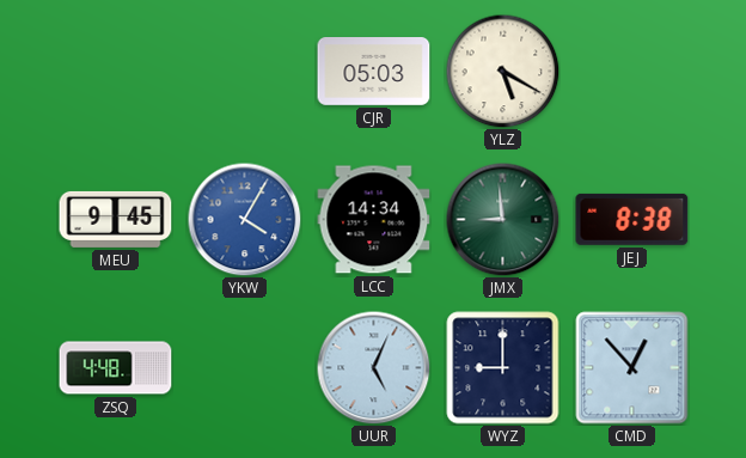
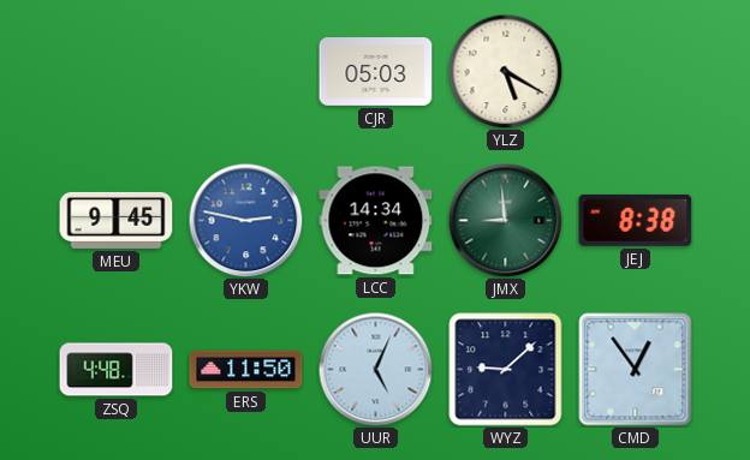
YKW: 4:05 -> 2:47
ERS: none -> 11:50
WYZ: 9:00 -> 9:08
CMD: 12:53 -> 12:54
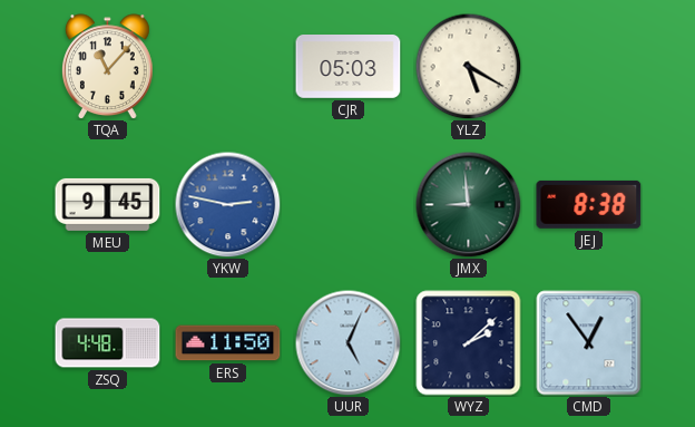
TQA: none -> 11:07
LCC: 14:34 -> none
WYZ: 9:08 -> 2:08
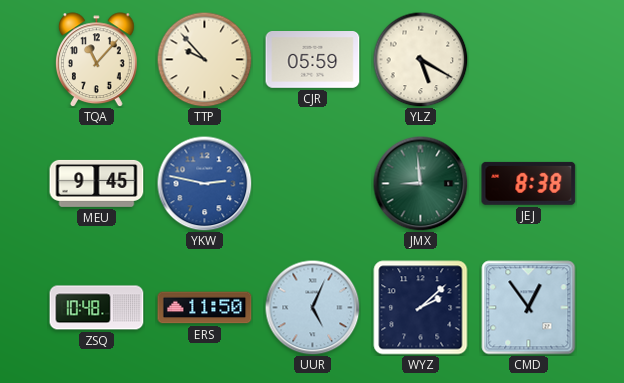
TTP: none -> 9:53
CJR: 05:03 -> 05:59
ZSQ: 4:48 -> 10:48
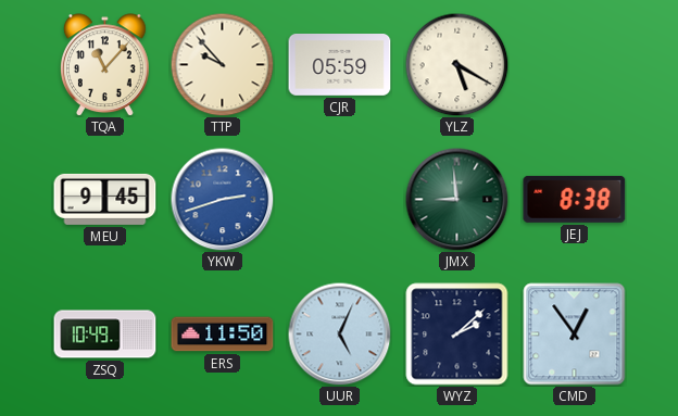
YKW: 2:47 -> 2:42
ZSQ: 10:48 -> 10:49
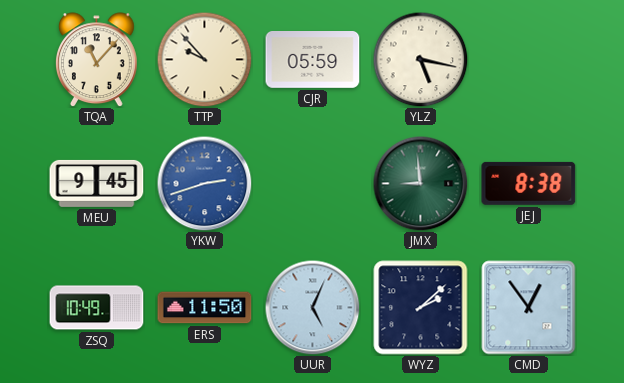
YLZ: 5:20 -> 5:17
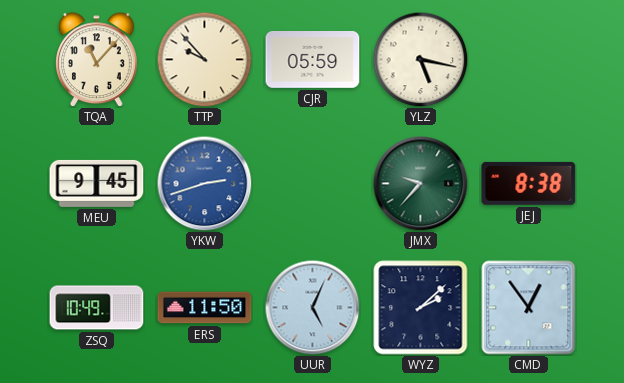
JMX: 8:59 -> 9:37
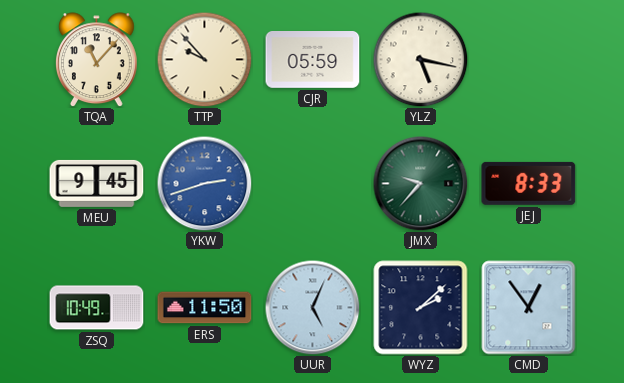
JEJ: 8:38 -> 8:33
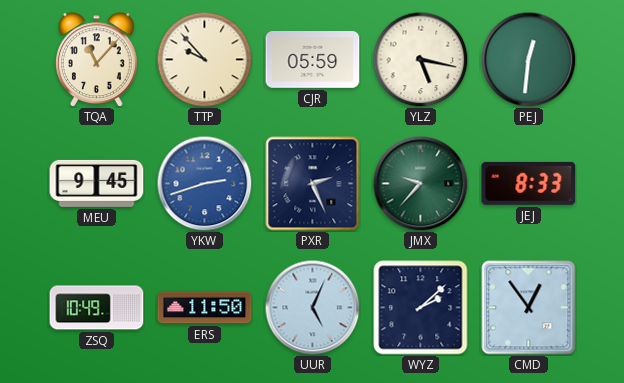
PEJ: none -> 12:31
PXR: none -> 2:26
